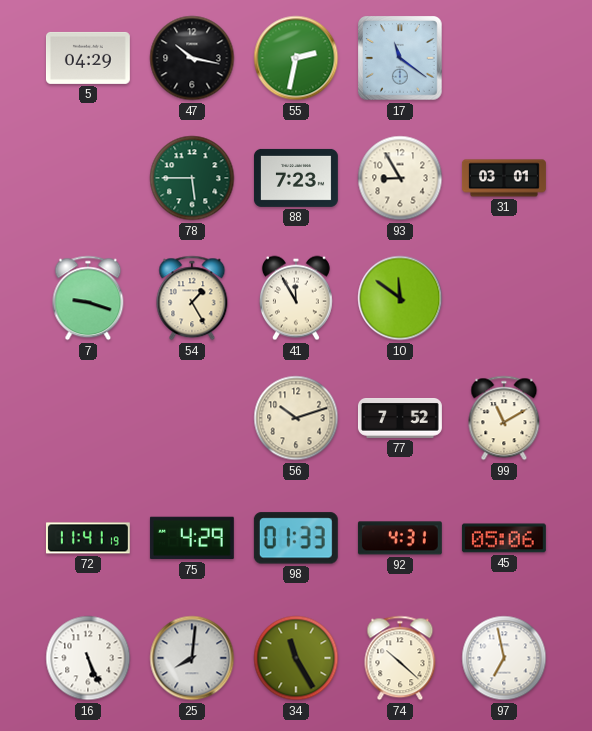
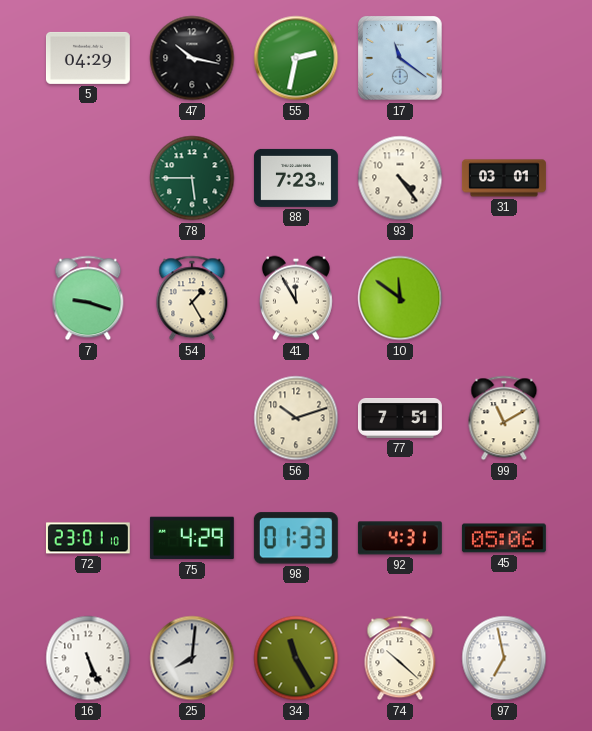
93: 8:55 -> 4:24
77: 7:52 -> 7:51
72: 11:41 -> 23:01
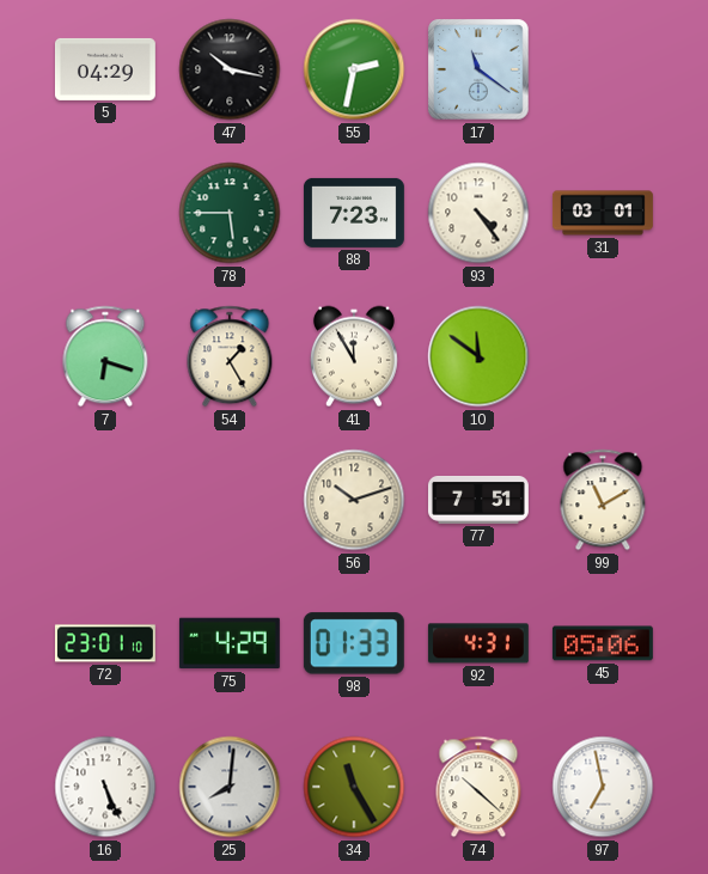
7: 9:18 -> 6:18
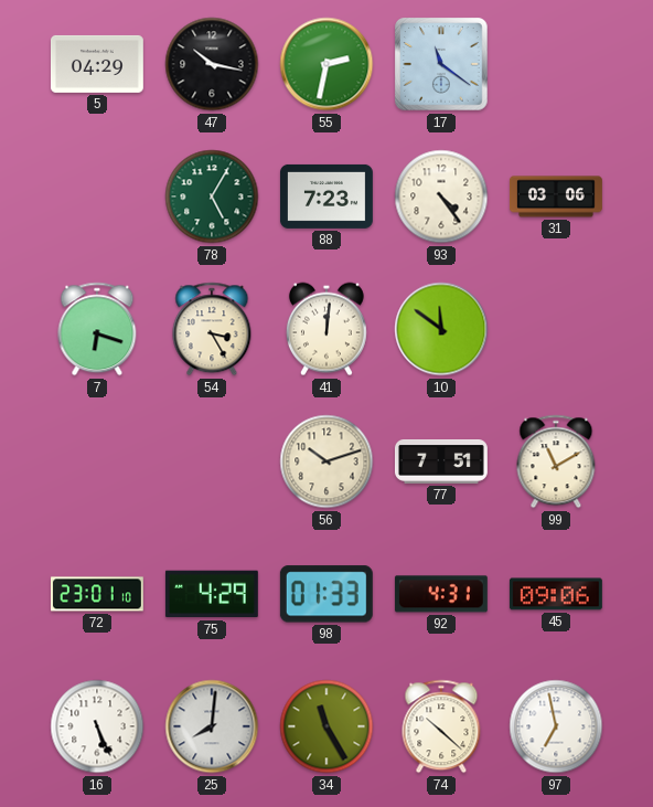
78: 5:45 -> 5:05
31: 03:01 -> 03:06
54: 1:25 -> 3:25
41: 11:55 -> 12:01
45: 05:06 -> 09:06
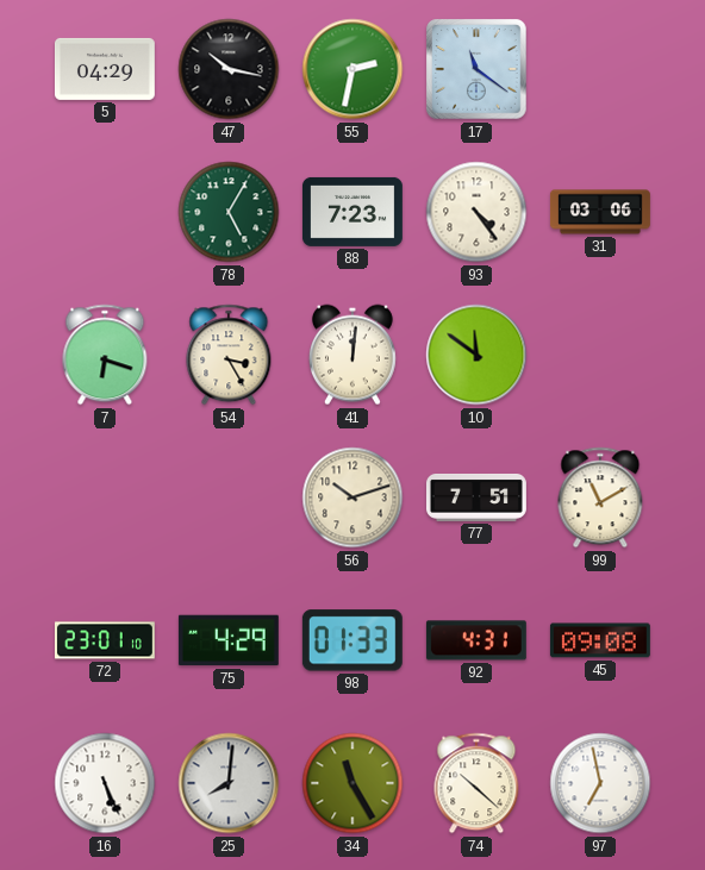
45: 09:06 -> 09:08
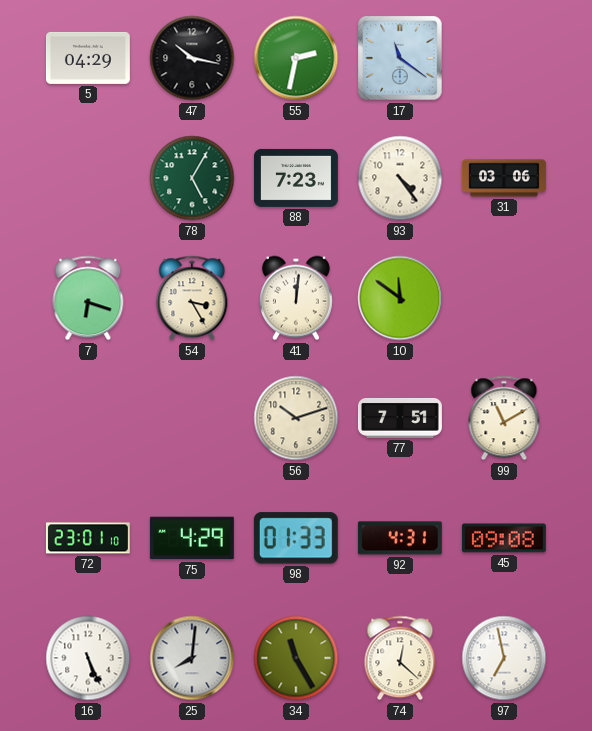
74: 10:22 -> 12:22
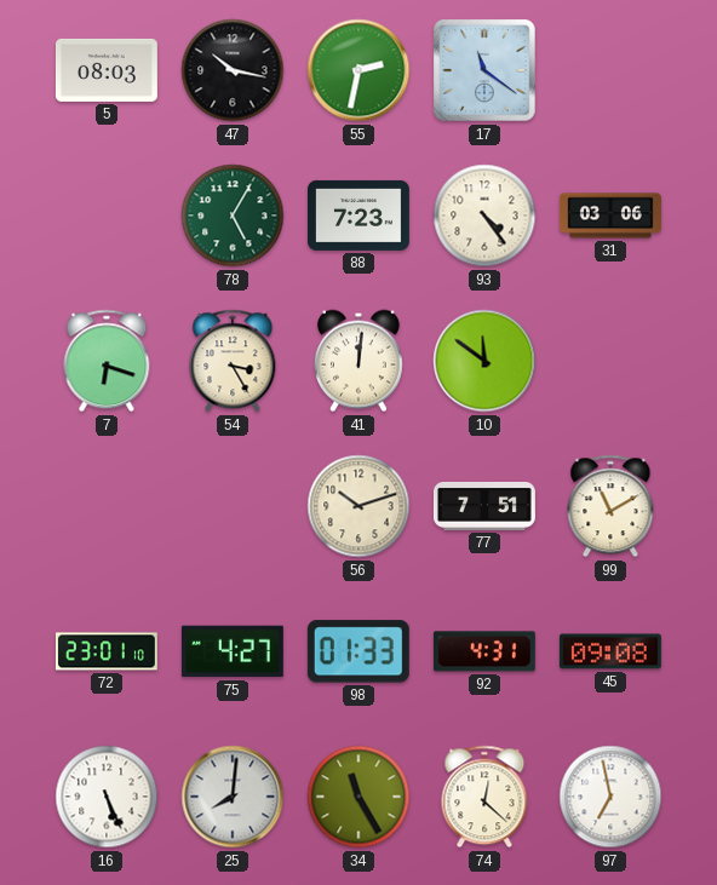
5: 04:29 -> 08:03
75: 4:29 -> 4:27
